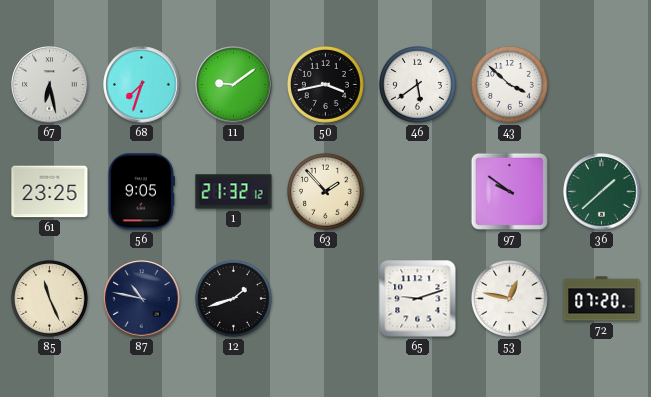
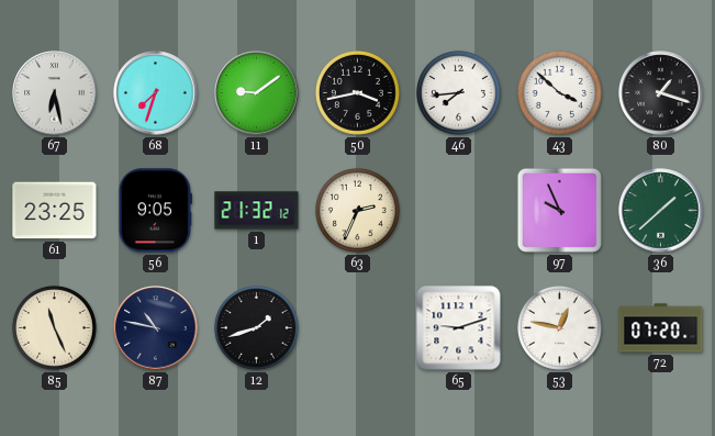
46: 5:39 -> 7:44
80: none -> 1:18
63: 1:53 -> 2:34
97: 9:51 -> 9:56
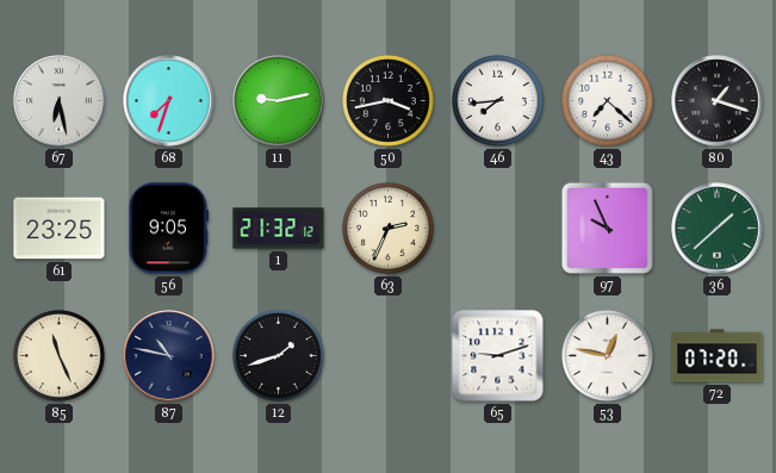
11: 9:09 -> 9:13
43: 3:52 -> 7:22
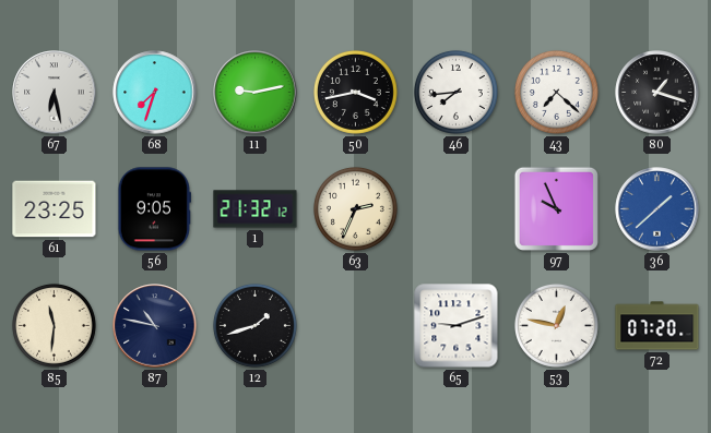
36 dial: green -> blue
85: 11:26 -> 11:31
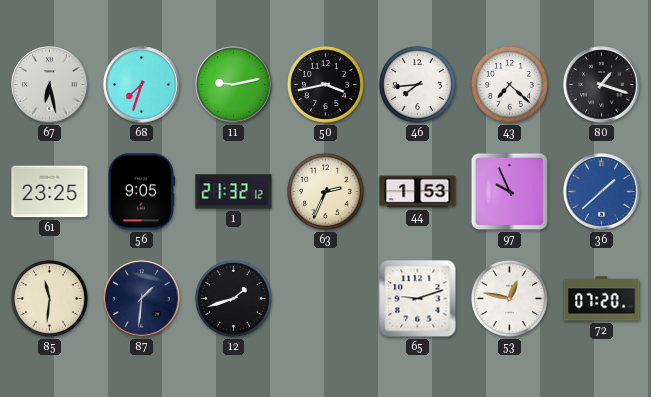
44: none -> 1:53
87: 10:47 -> 1:31
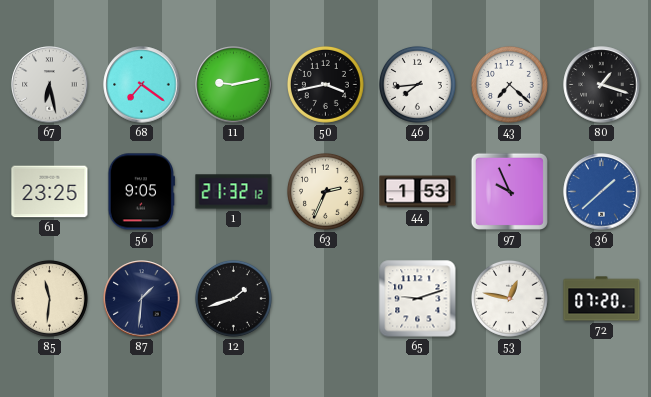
68: 7:33 -> 7:21
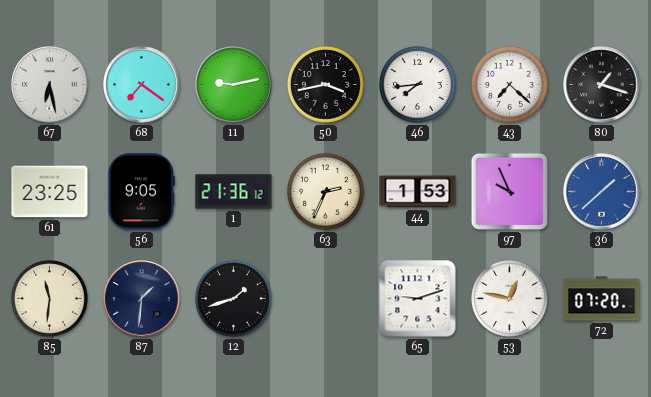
1: 21:32 -> 21:36
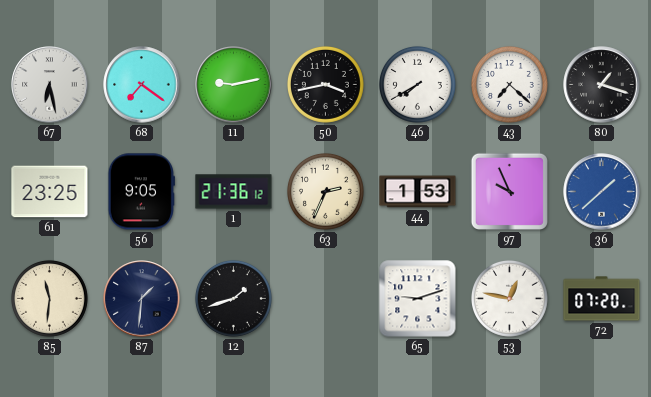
46: 7:44 -> 7:40
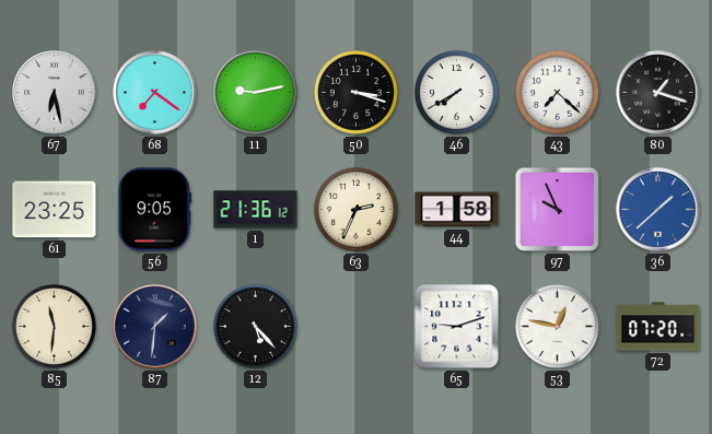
50: 3:43 -> 3:18
44: 1:53 -> 1:58
12: 1:42 -> 5:23
